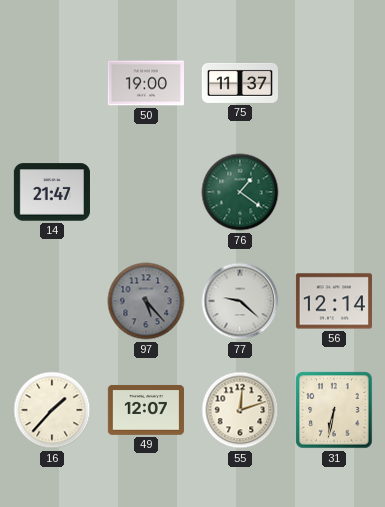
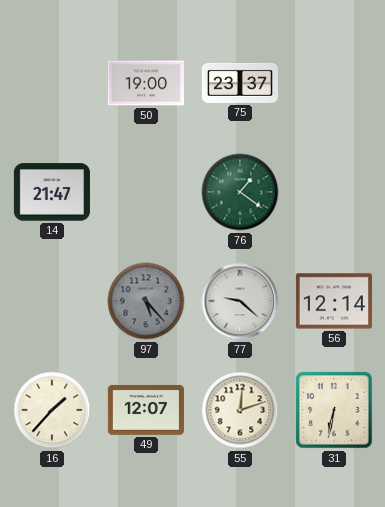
75: 11:37 -> 23:37
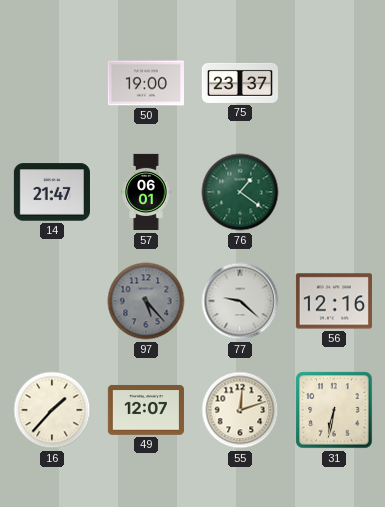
57: none -> 06:01
56: 12:14 -> 12:16
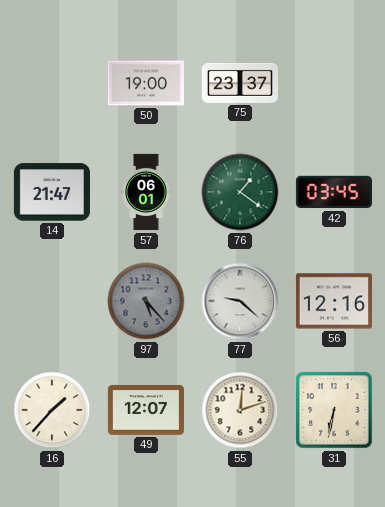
42: none -> 03:45
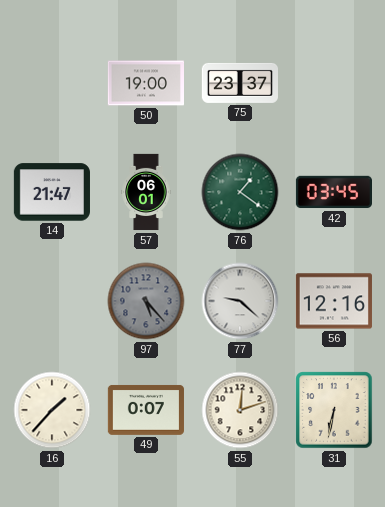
49: 12:07 -> 0:07
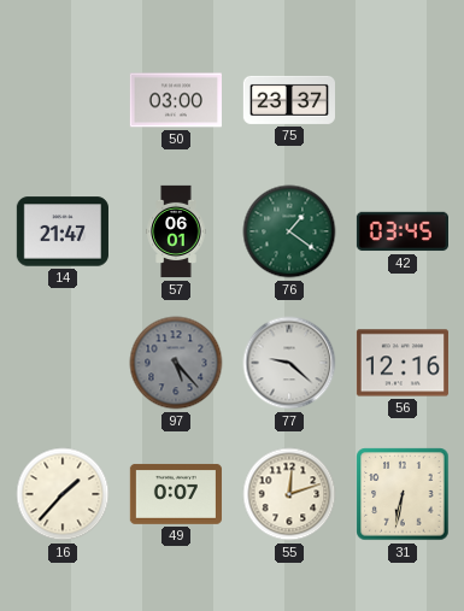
50: 19:00 -> 03:00
